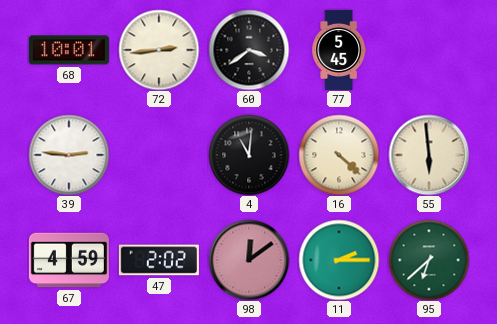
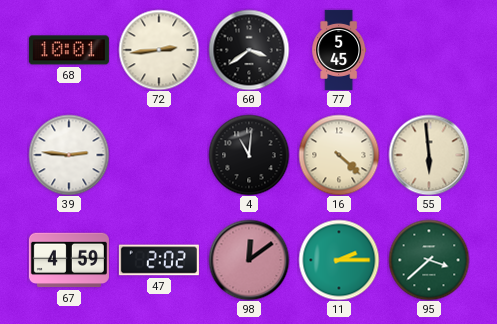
95: 6:38 -> 3:38
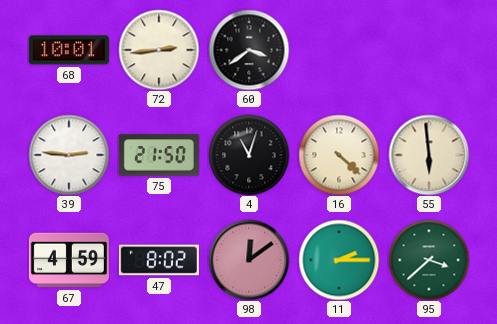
77: 5:45 -> none
75: none -> 21:50
4: 11:01 -> 11:03
47: 2:02 -> 8:02
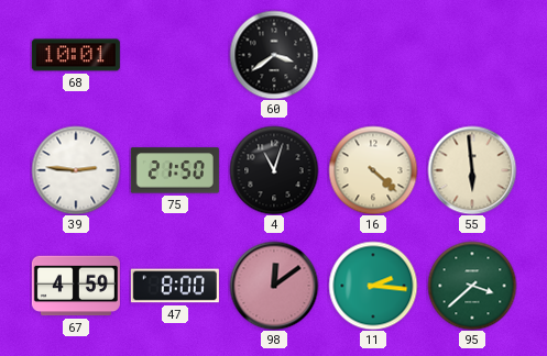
72: 2:44 -> none
47: 8:02 -> 8:00
11: 2:15 -> 2:16
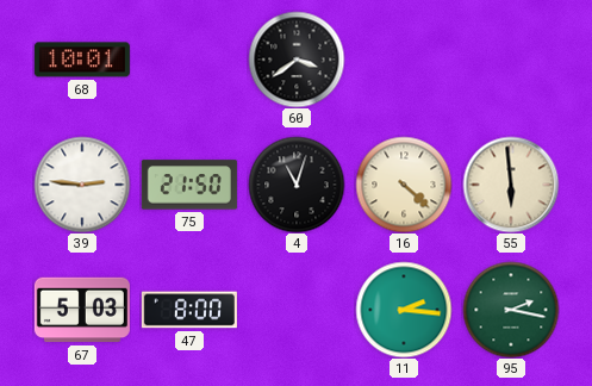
67: 4:59 -> 5:03
98: 12:09 -> none
95: 3:38 -> 2:17
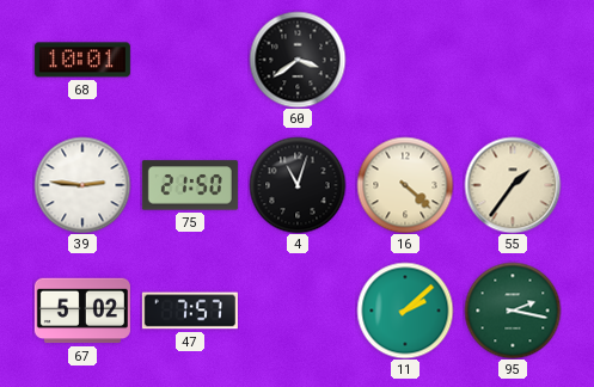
55: 5:59 -> 1:36
67: 5:03 -> 5:02
47: 8:00 -> 7:57
11: 2:16 -> 2:08
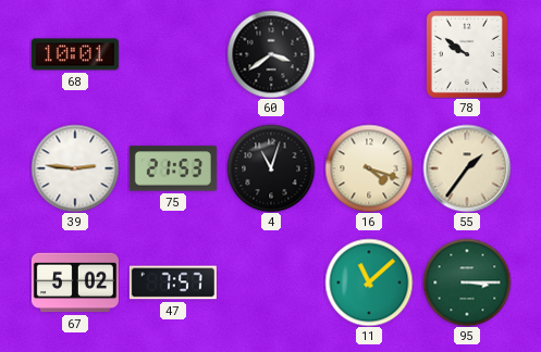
78: none -> 9:51
75: 21:50 -> 21:53
16: 4:22 -> 4:18
11: 2:08 -> 11:08
95: 2:17 -> 3:15
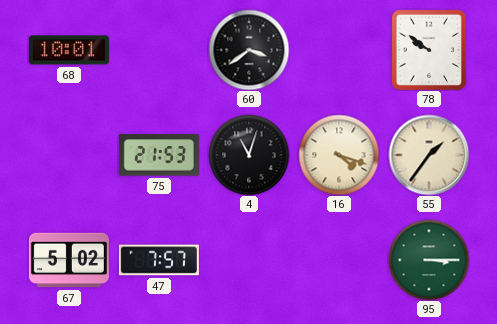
39: 2:46 -> none
11: 11:08 -> none
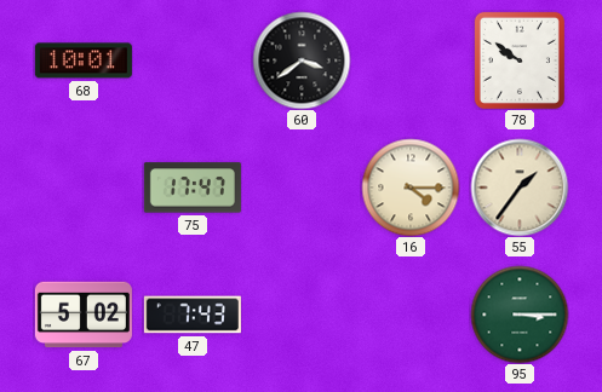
75: 21:53 -> 17:47
4: 11:03 -> none
16: 4:18 -> 4:15
47: 7:57 -> 7:43
